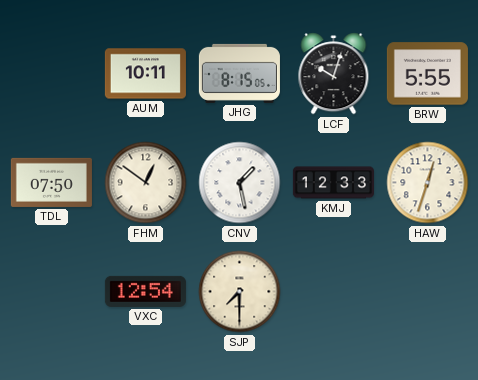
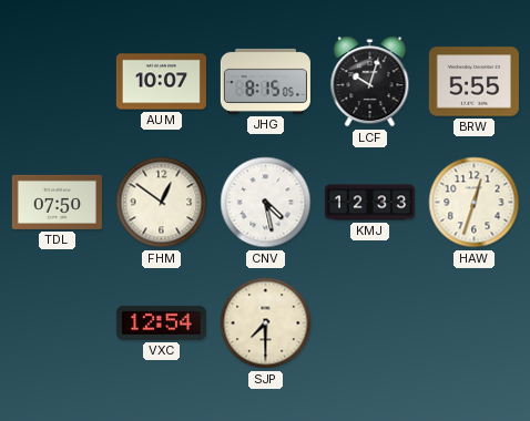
AUM: 10:11 -> 10:07
CNV: 1:28 -> 4:28
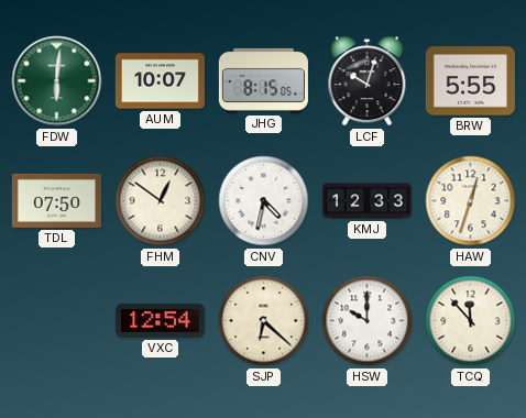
FDW: none -> 6:01
CNV: 4:28 -> 4:32
SJP: 7:30 -> 6:22
HSW: none -> 10:00
TCQ: none -> 11:53
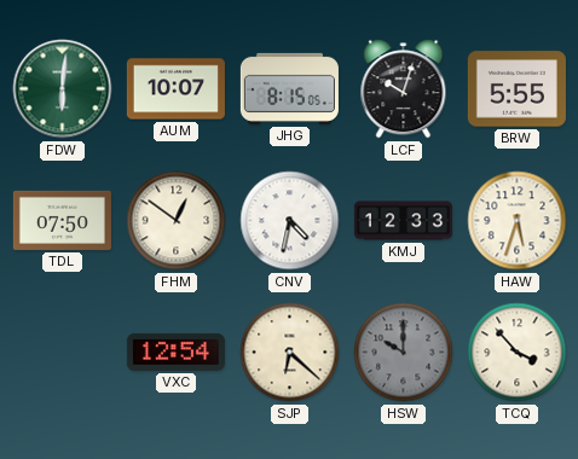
HAW: 12:33 -> 5:33
HSW dial: white -> grey
TCQ: 11:53 -> 3:53
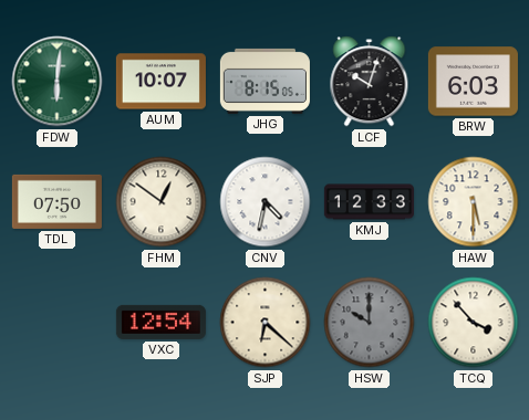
BRW: 5:55 -> 6:03
HAW: 5:33 -> 5:30
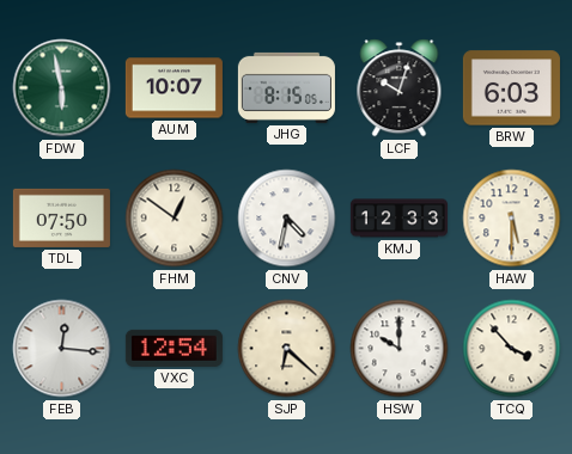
FDW: 6:01 -> 5:58
FEB: none -> 12:16
HSW dial: grey -> white
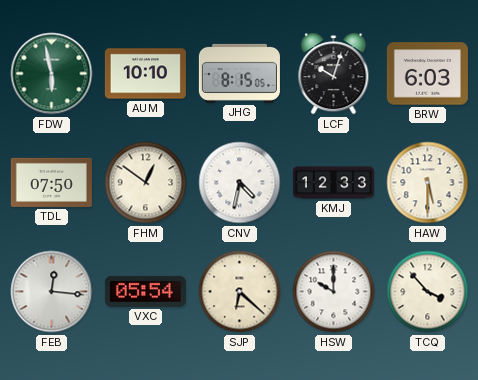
AUM: 10:07 -> 10:10
VXC: 12:54 -> 05:54
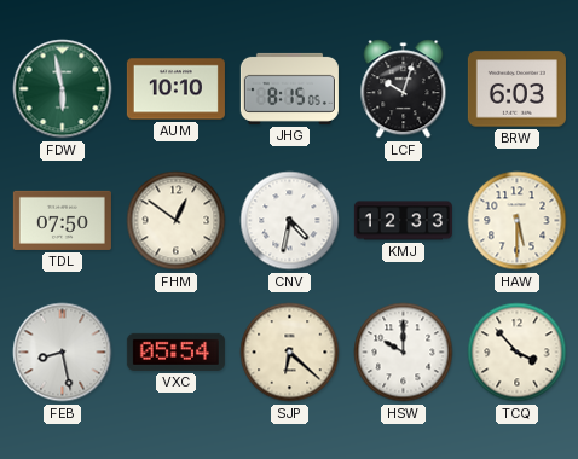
FEB: 12:16 -> 8:28
